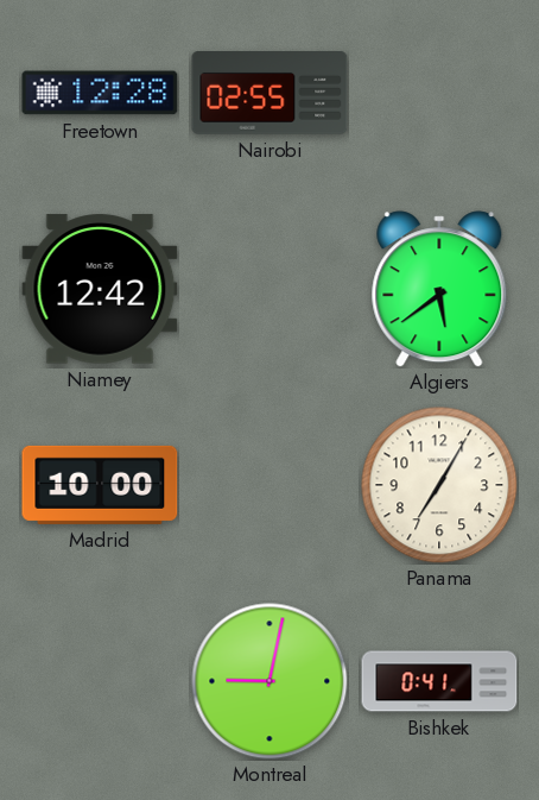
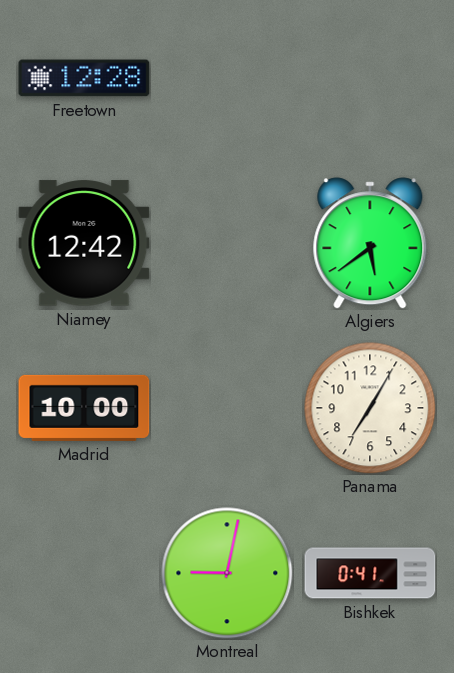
Nairobi: 02:55 -> none
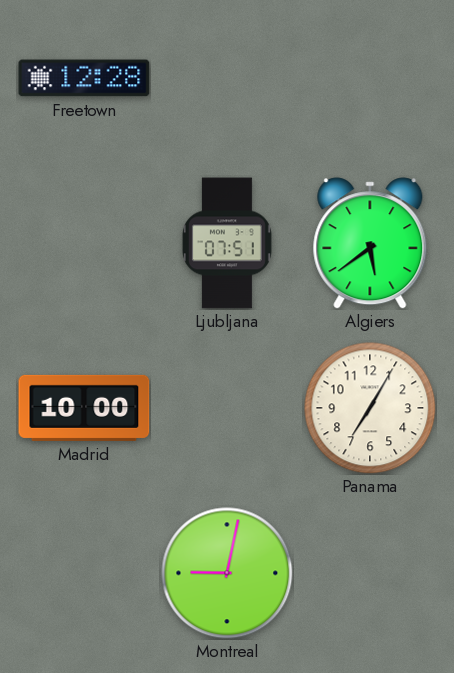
Niamey: 12:42 -> none
Ljubljana: none -> 07:51
Bishkek: 0:41 -> none
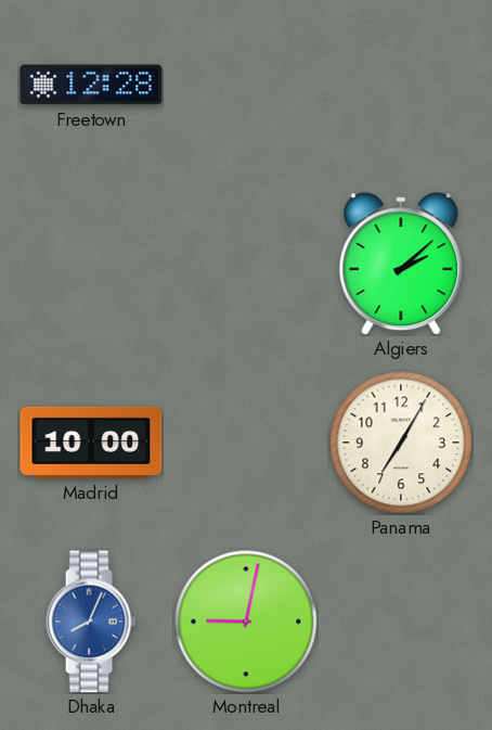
Ljubljana: 07:51 -> none
Algiers: 5:39 -> 2:08
Dhaka: none -> 8:04
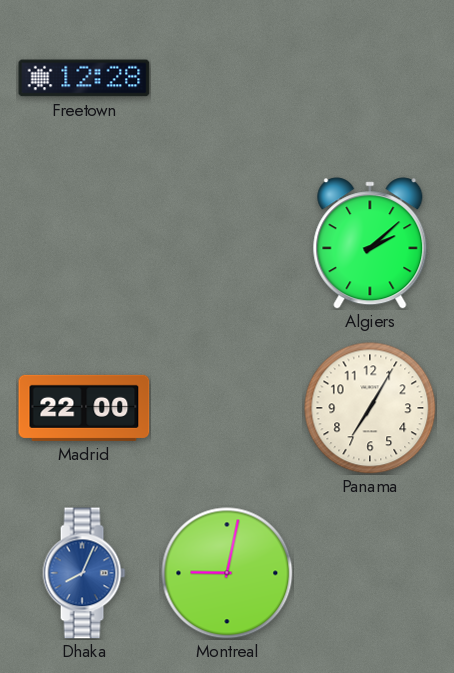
Madrid: 10:00 -> 22:00
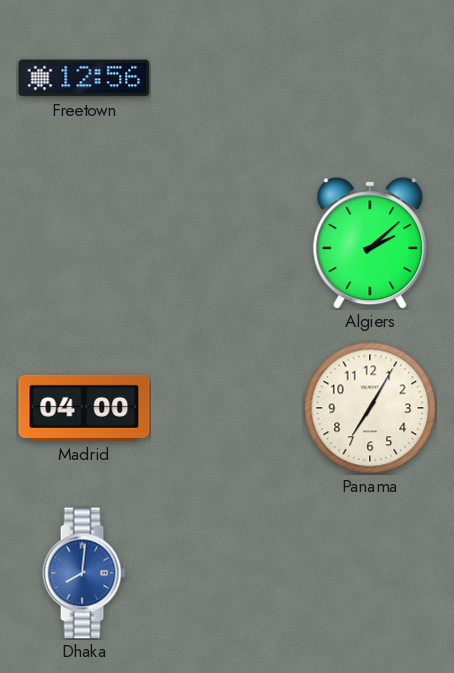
Freetown: 12:28 -> 12:56
Madrid: 22:00 -> 04:00
Dhaka: 8:04 -> 8:01
Montreal: 9:02 -> none
